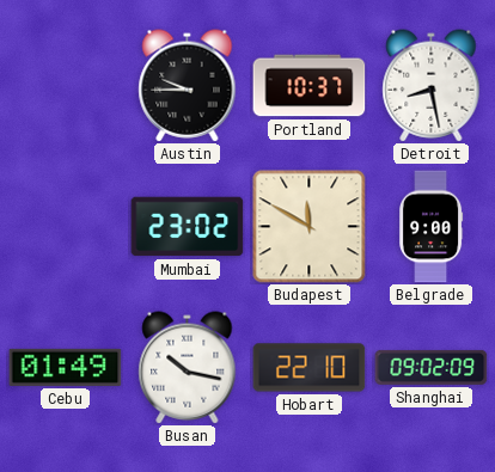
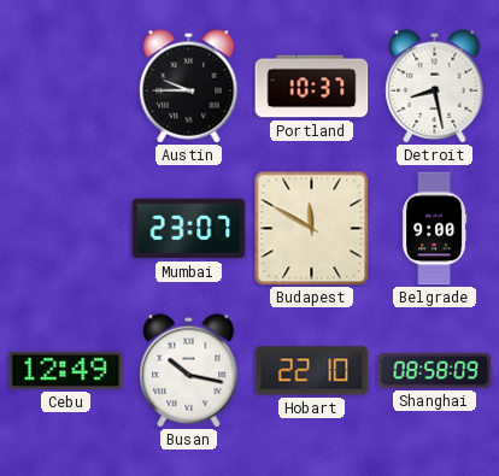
Mumbai: 23:02 -> 23:07
Cebu: 01:49 -> 12:49
Shanghai: 09:02 -> 08:58
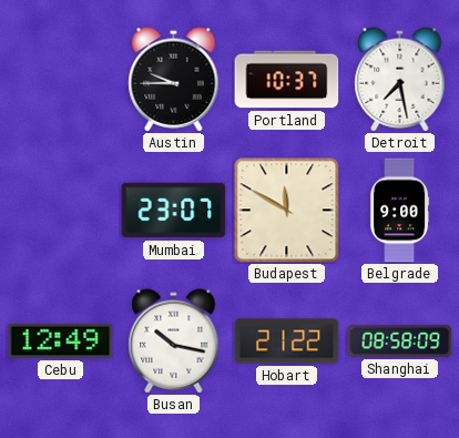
Detroit: 8:28 -> 7:28
Hobart: 22:10 -> 21:22
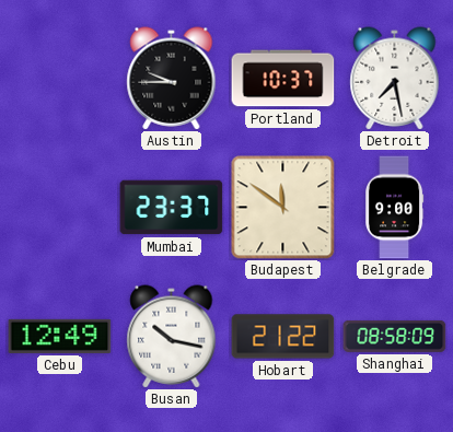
Mumbai: 23:07 -> 23:37
Budapest: 11:50 -> 11:51
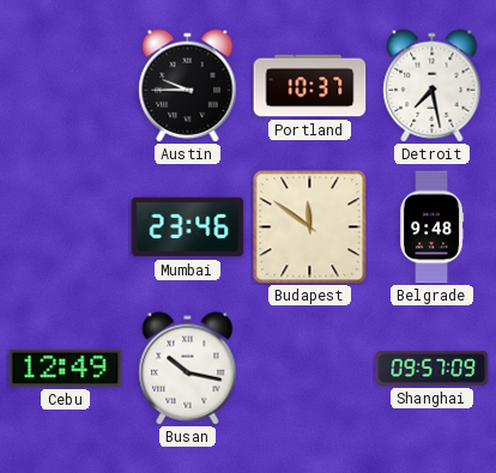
Mumbai: 23:37 -> 23:46
Belgrade: 9:00 -> 9:48
Hobart: 21:22 -> none
Shanghai: 08:58 -> 09:57
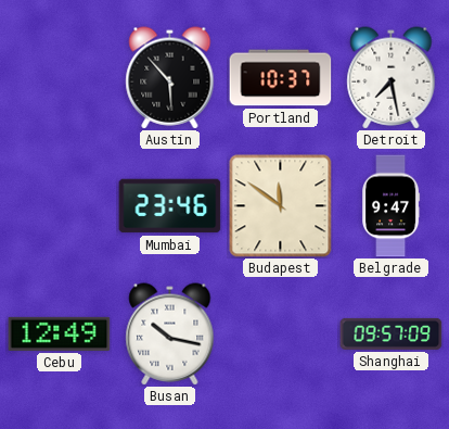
Austin: 9:45 -> 5:53
Belgrade: 9:48 -> 9:47
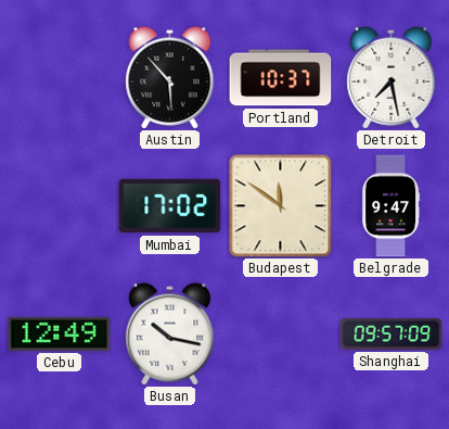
Mumbai: 23:46 -> 17:02
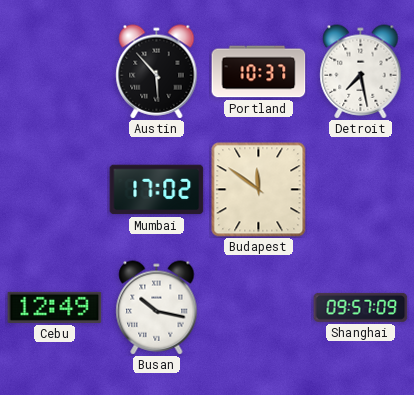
Belgrade: 9:47 -> none
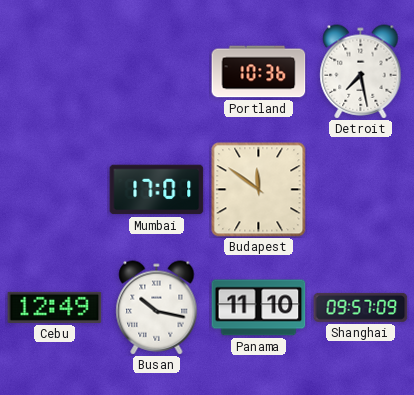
Austin: 5:53 -> none
Portland: 10:37 -> 10:36
Mumbai: 17:02 -> 17:01
Panama: none -> 11:10
